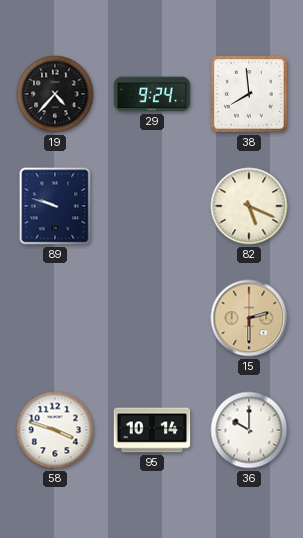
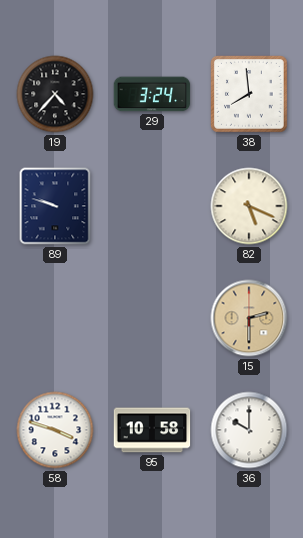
29: 9:24 -> 3:24
95: 10:14 -> 10:58
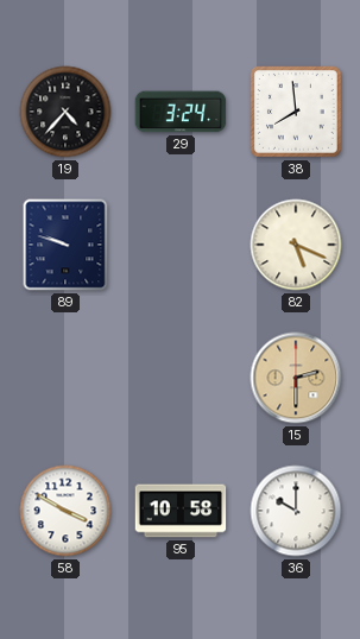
58: 3:48 -> 3:50
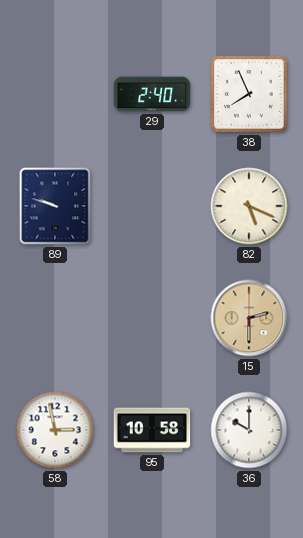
19: 4:37 -> none
29: 3:24 -> 2:40
38: 7:59 -> 7:56
58: 3:50 -> 2:58
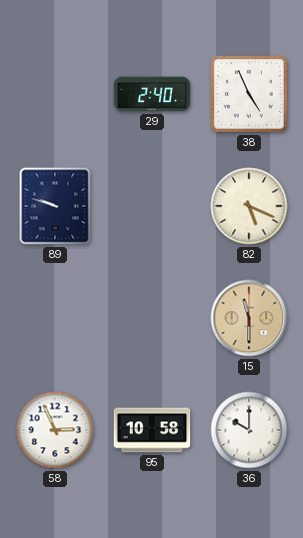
38: 7:56 -> 4:56
15: 2:30 -> 11:30
58: 2:58 -> 2:56
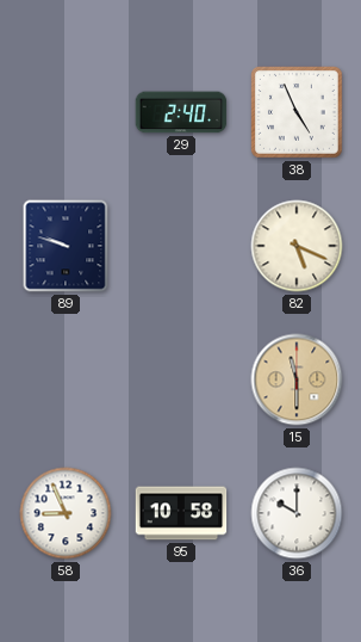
58: 2:56 -> 8:56
